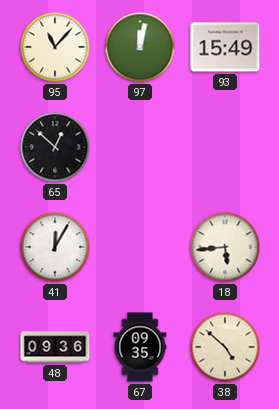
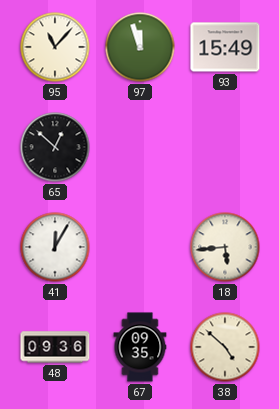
97: 12:02 -> 11:57
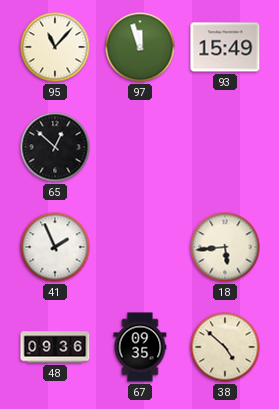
41: 12:05 -> 1:56
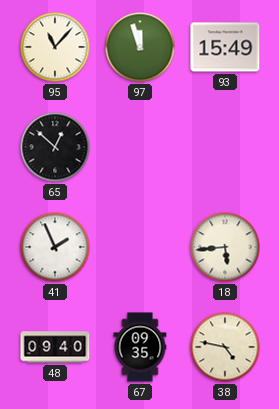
48: 09:36 -> 09:40
38: 4:52 -> 4:47
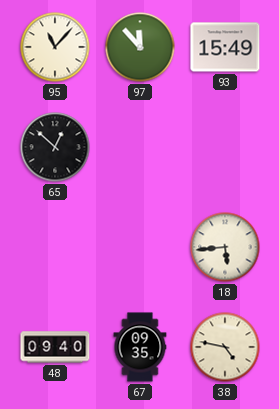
97: 11:57 -> 11:53
41: 1:56 -> none
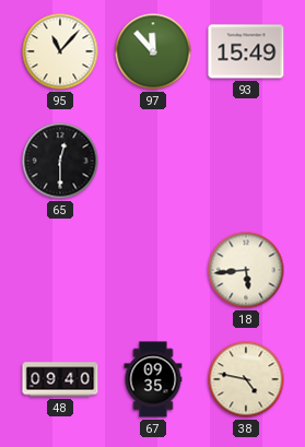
65: 12:52 -> 12:30
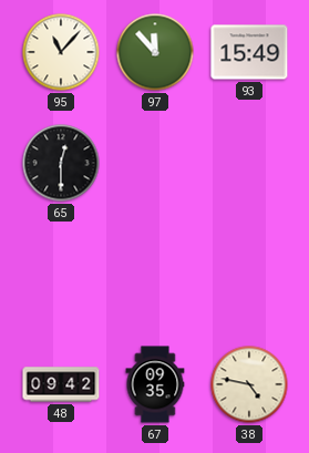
18: 5:44 -> none
48: 09:40 -> 09:42
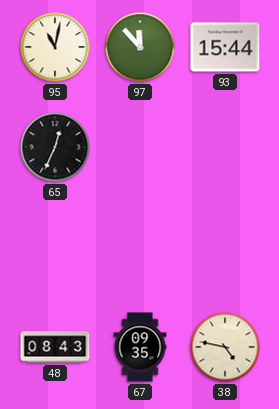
95: 11:07 -> 11:02
93: 15:49 -> 15:44
65: 12:30 -> 12:34
48: 09:42 -> 08:43
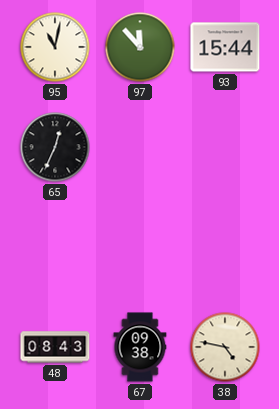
67: 09:35 -> 09:38
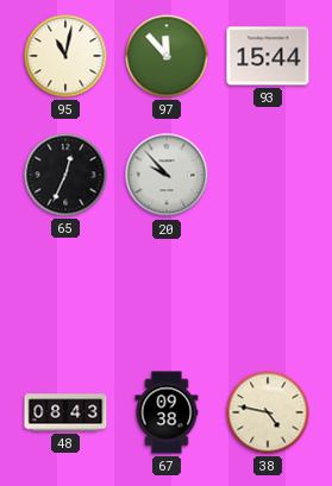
20: none -> 9:53
